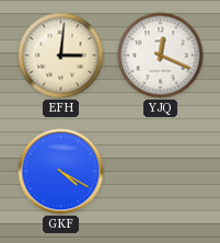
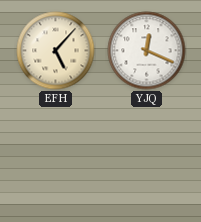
EFH: 3:01 -> 5:07
GKF: 4:20 -> none
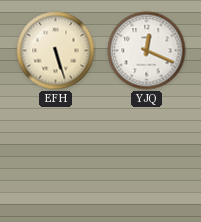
EFH: 5:07 -> 5:27
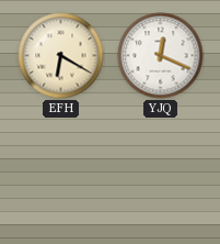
EFH: 5:27 -> 6:20
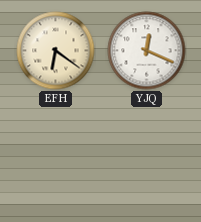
EFH: 6:20 -> 6:21
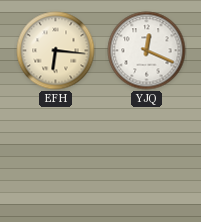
EFH: 6:21 -> 6:16
